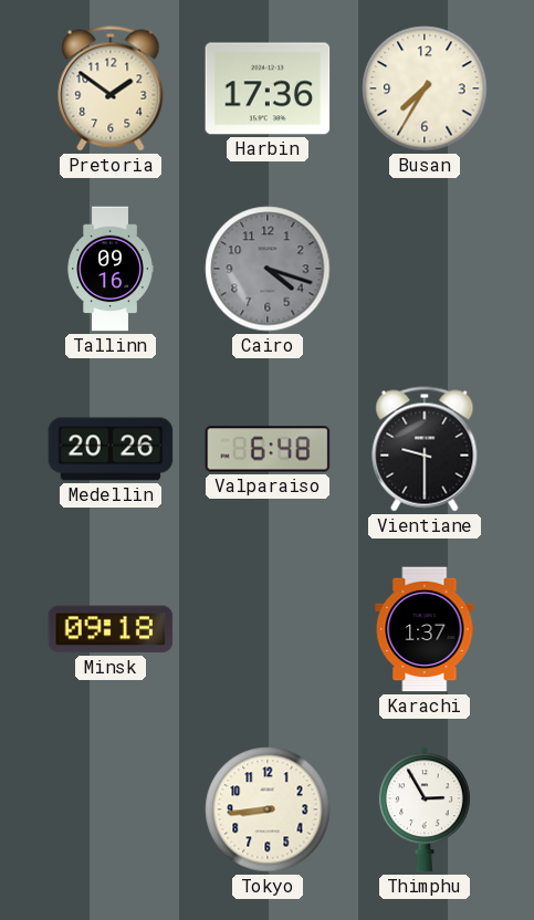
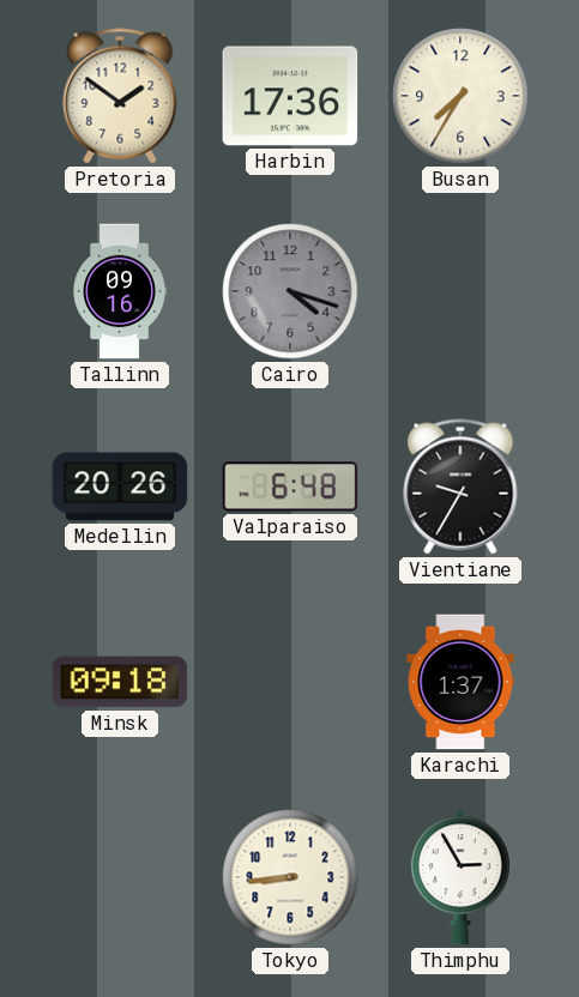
Vientiane: 9:30 -> 9:35
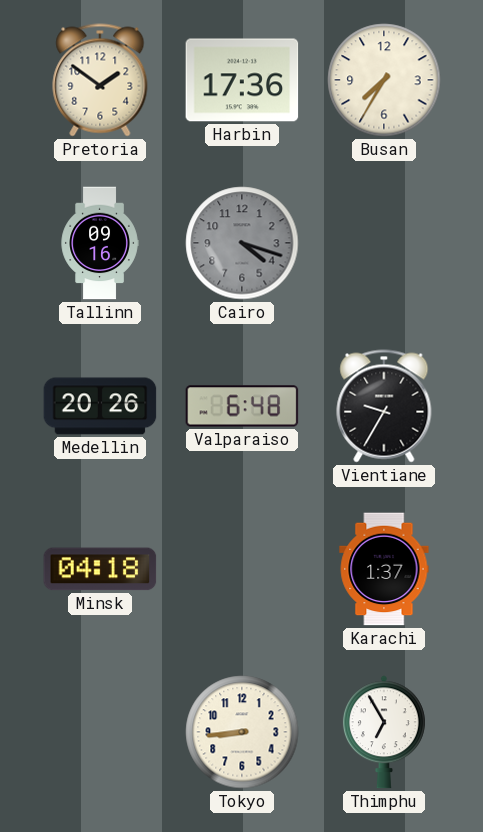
Minsk: 09:18 -> 04:18
Thimphu: 2:55 -> 6:55
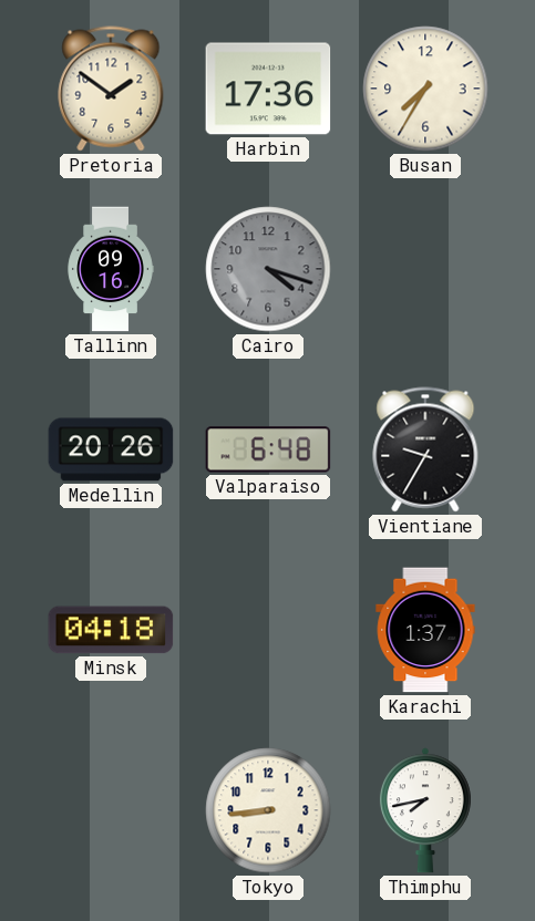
Thimphu: 6:55 -> 7:43
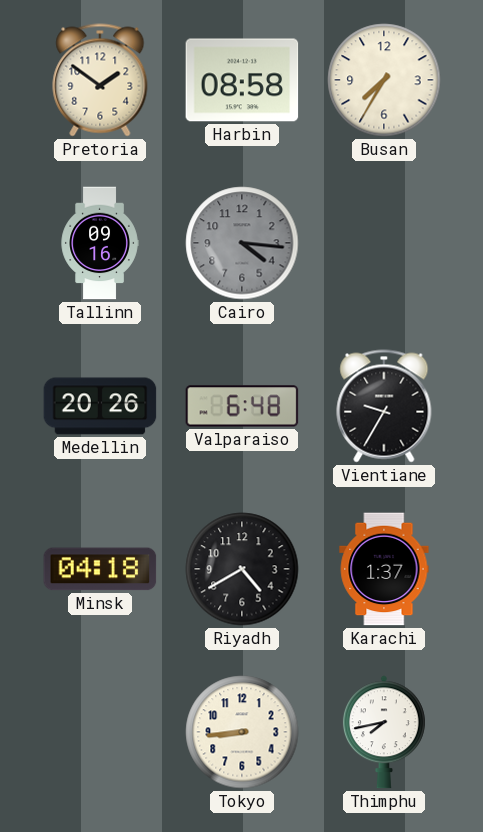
Harbin: 17:36 -> 08:58
Cairo: 4:18 -> 4:16
Riyadh: none -> 4:40
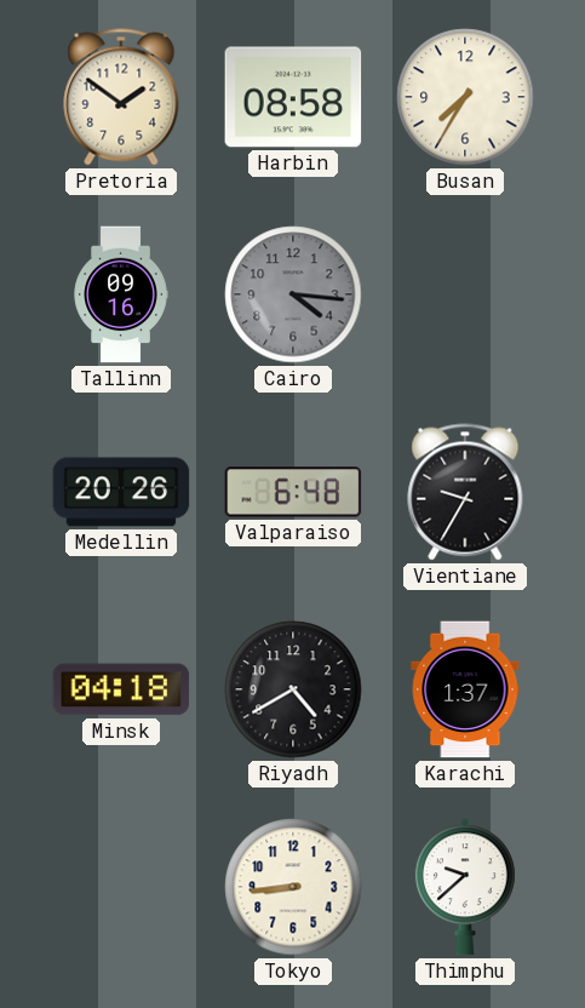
Thimphu: 7:43 -> 9:38
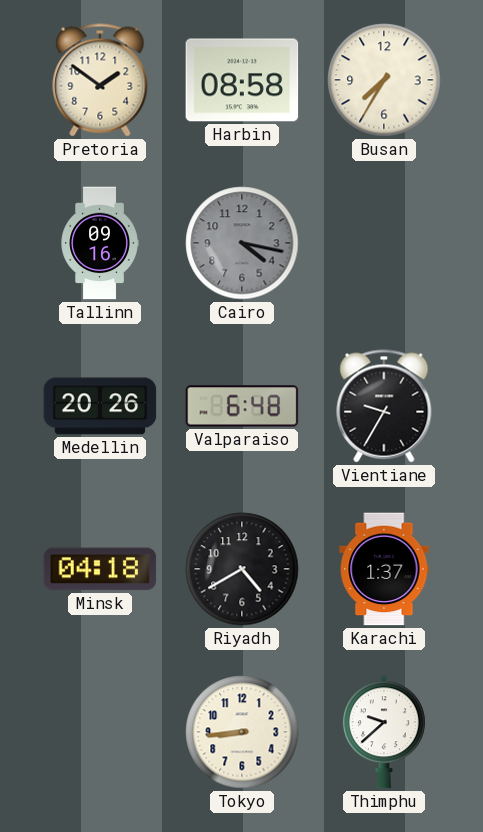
Cairo: 4:16 -> 4:17
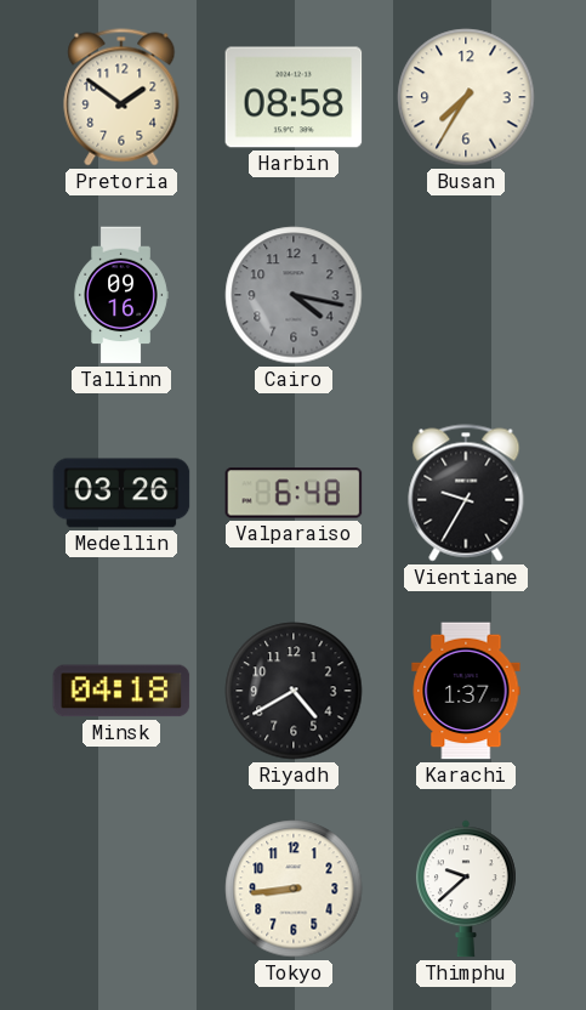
Medellin: 20:26 -> 03:26
